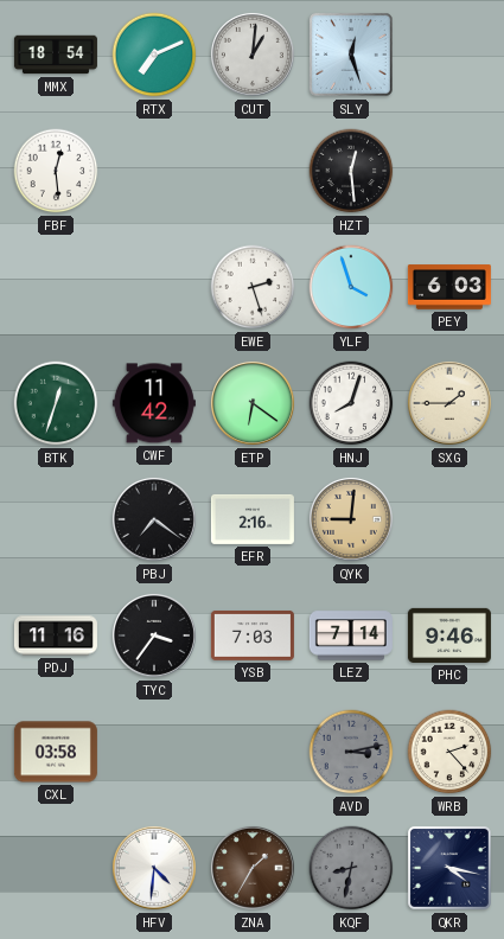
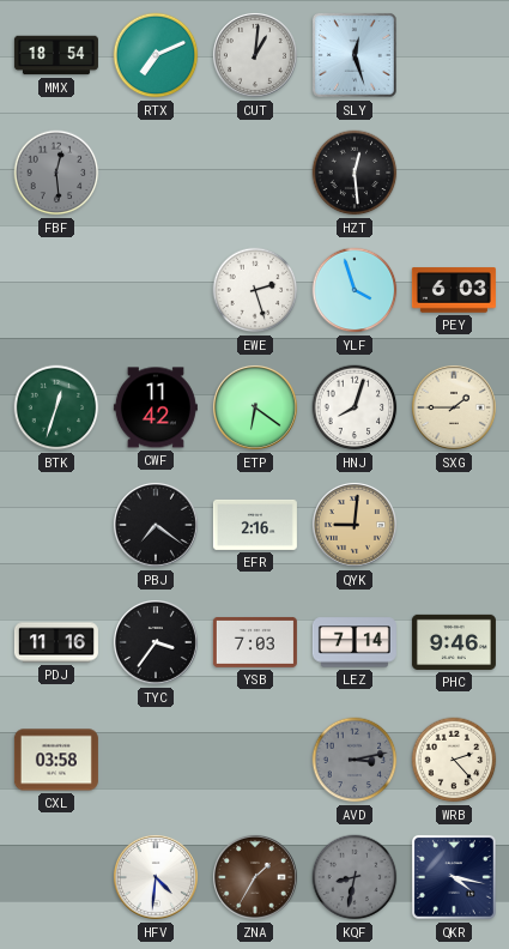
FBF dial: white -> grey
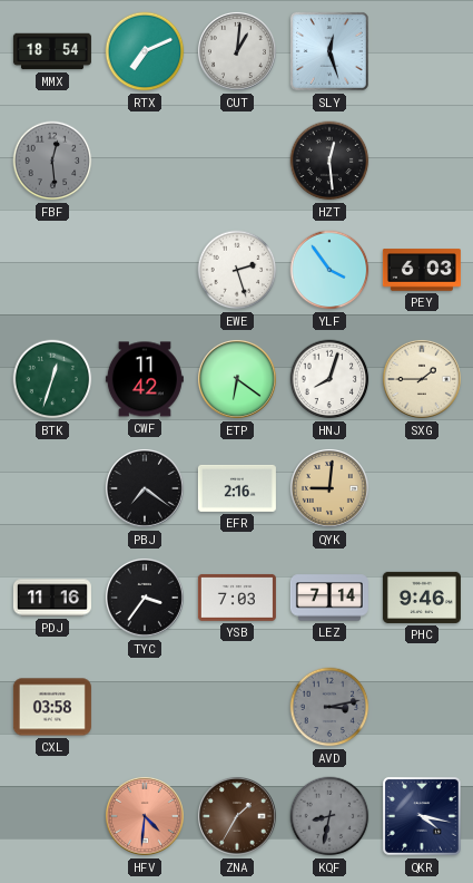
YLF: 3:57 -> 3:54
WRB: 2:23 -> none
HFV dial: white -> salmon
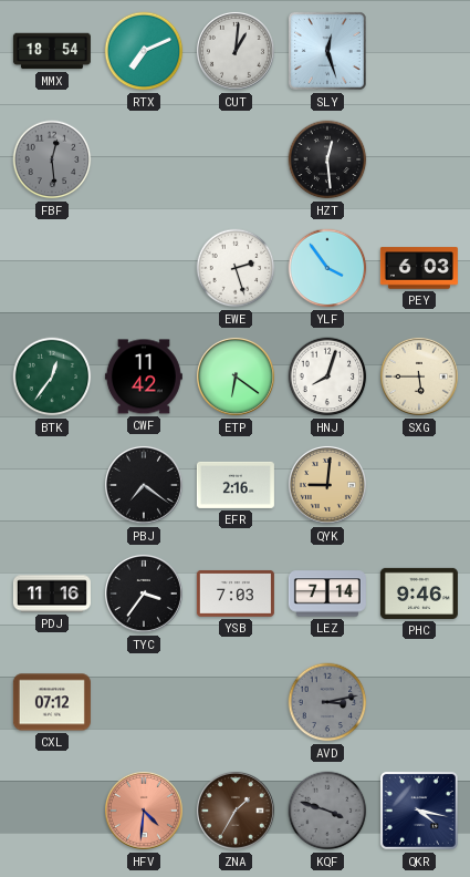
BTK: 12:33 -> 12:36
SXG: 1:45 -> 5:45
CXL: 03:58 -> 07:12
KQF: 8:32 -> 3:48
